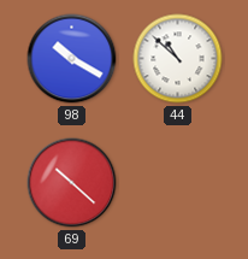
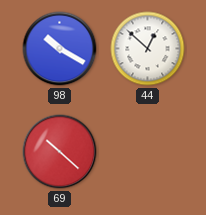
44: 10:52 -> 12:52
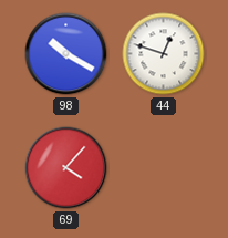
44: 12:52 -> 12:48
69: 10:22 -> 4:07
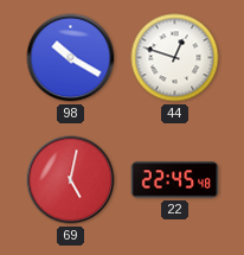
69: 4:07 -> 5:02
22: none -> 22:45
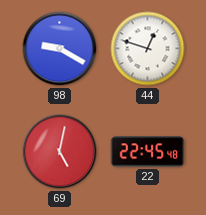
98: 10:20 -> 9:20
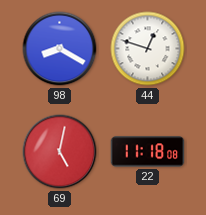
98: 9:20 -> 8:20
22: 22:45 -> 11:18
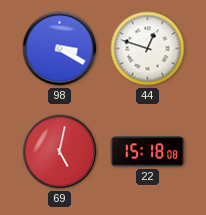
98: 8:20 -> 3:20
22: 11:18 -> 15:18
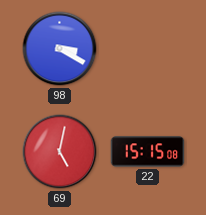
44: 12:48 -> none
22: 15:18 -> 15:15
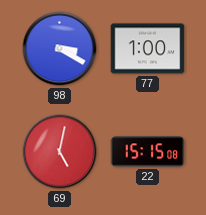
77: none -> 1:00
